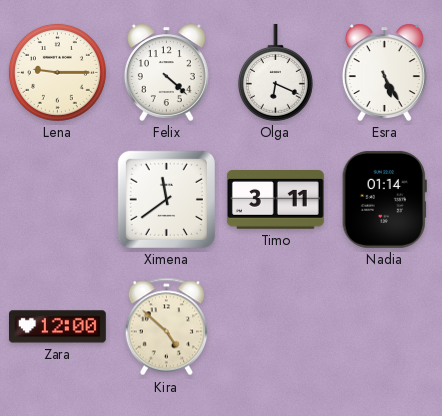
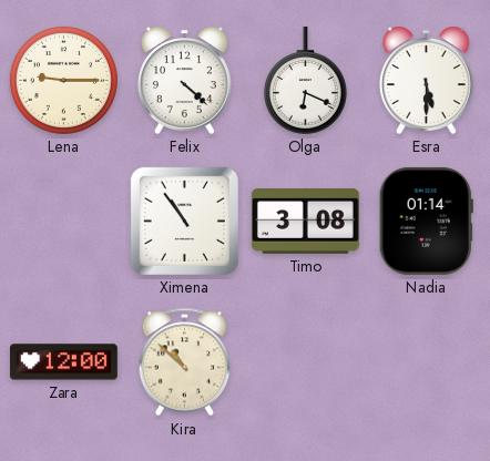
Esra: 5:25 -> 5:30
Ximena: 11:39 -> 10:54
Timo: 3:11 -> 3:08
Kira: 4:52 -> 10:52
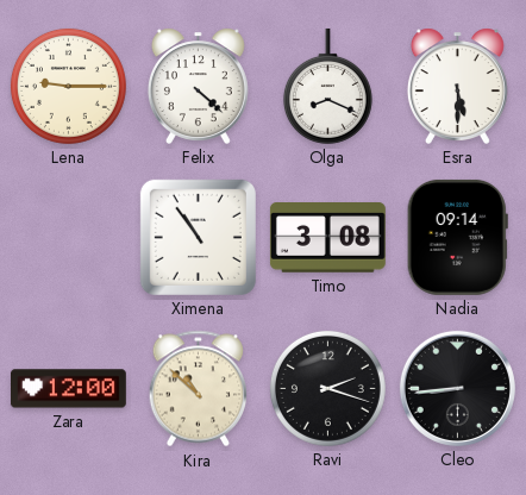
Olga: 6:19 -> 8:19
Nadia: 01:14 -> 09:14
Ravi: none -> 2:18
Cleo: none -> 8:44
